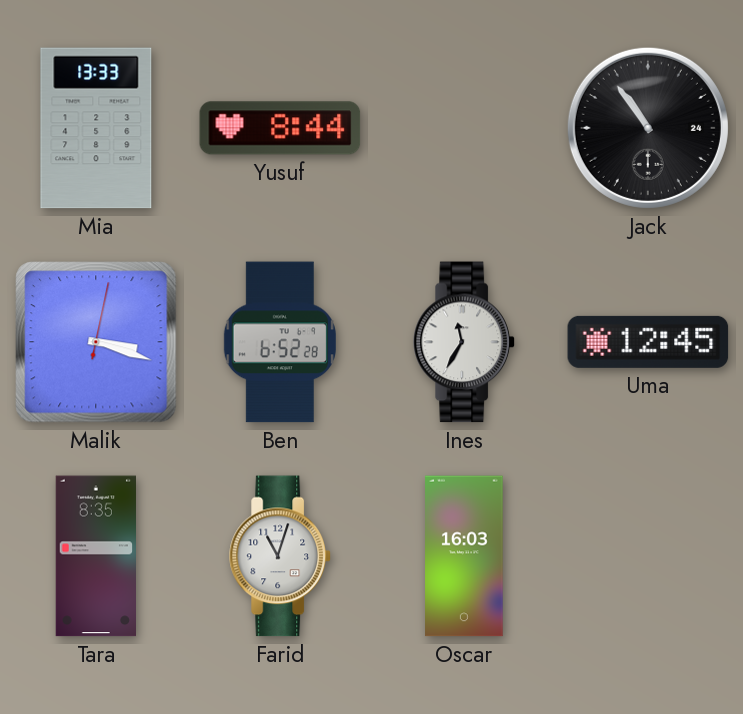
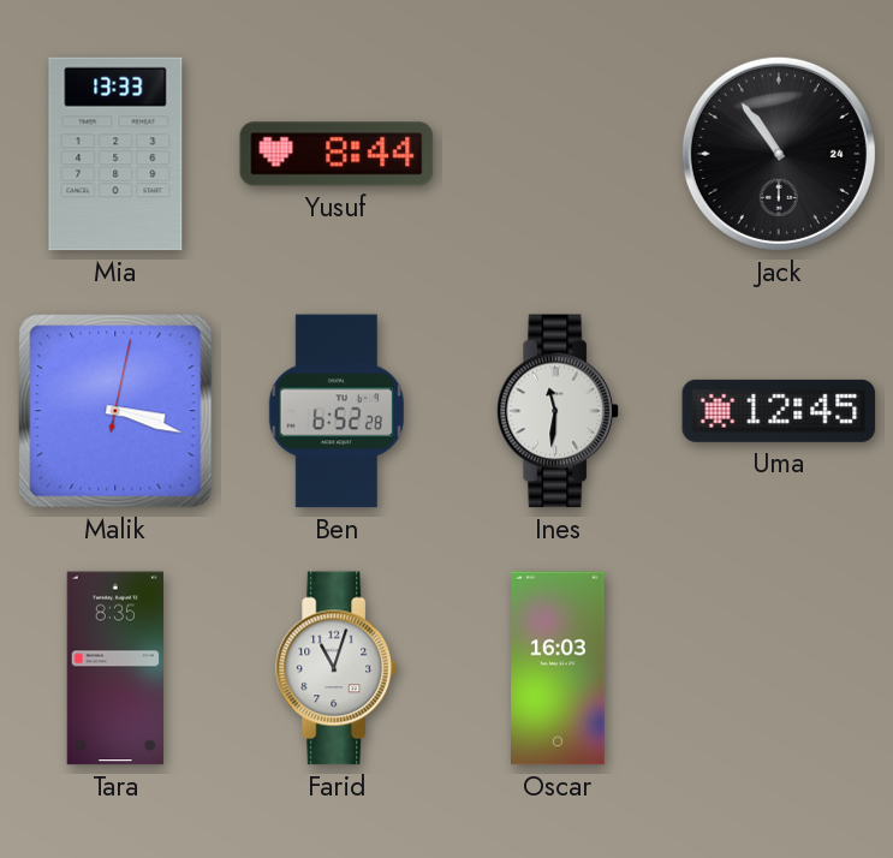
Ines: 11:35 -> 11:31
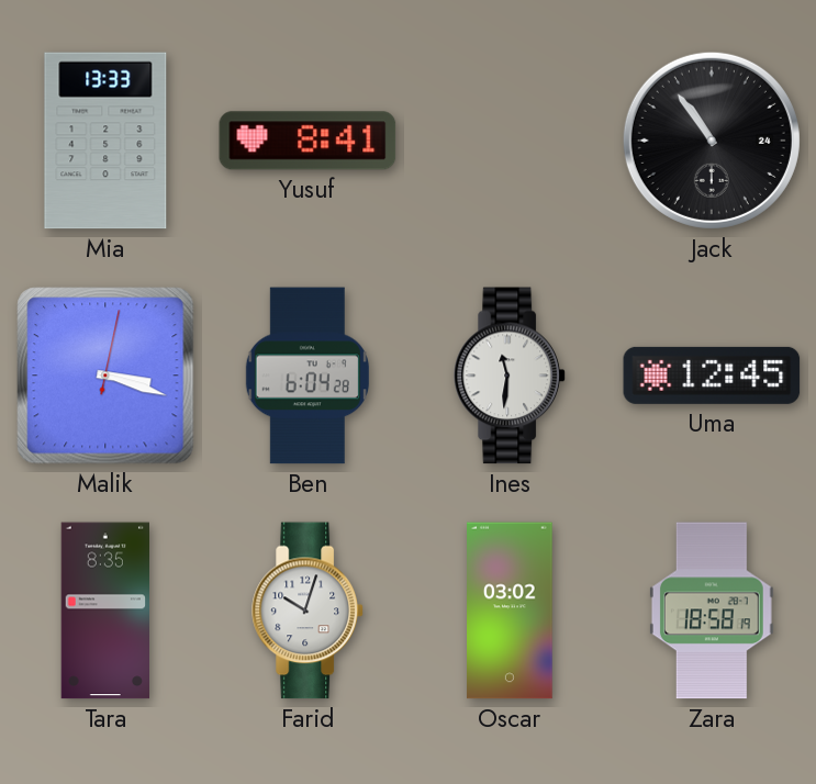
Yusuf: 8:44 -> 8:41
Ben: 6:52 -> 6:04
Farid: 11:03 -> 10:03
Oscar: 16:03 -> 03:02
Zara: none -> 18:58
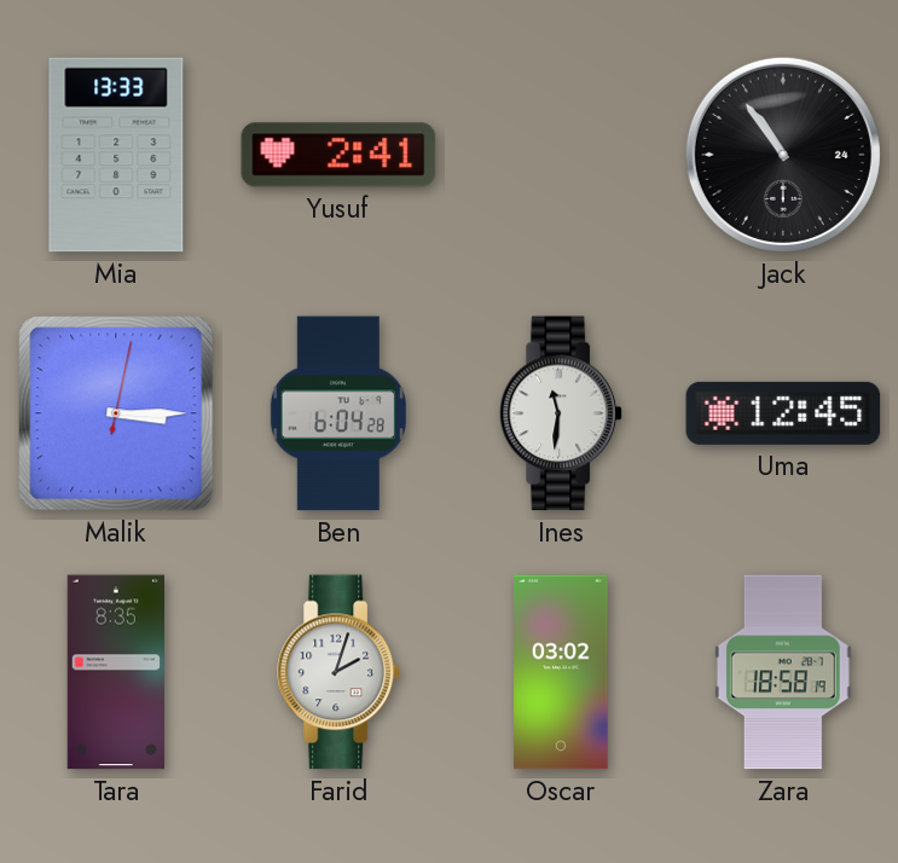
Yusuf: 8:41 -> 2:41
Malik: 3:18 -> 3:15
Farid: 10:03 -> 2:03
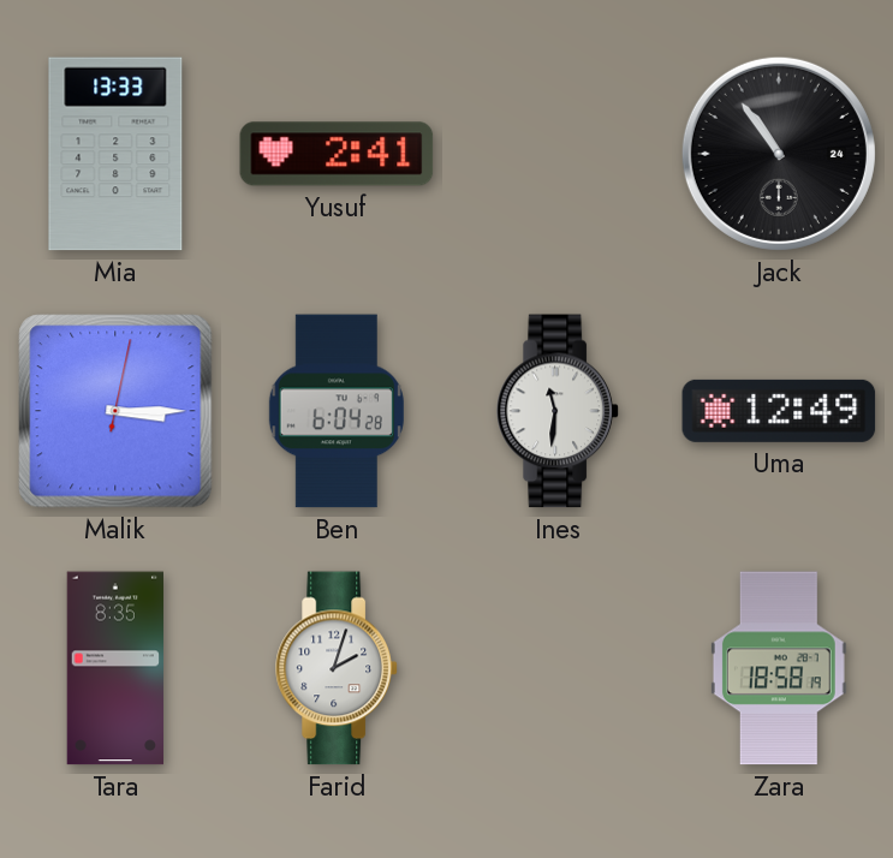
Uma: 12:45 -> 12:49
Oscar: 03:02 -> none
